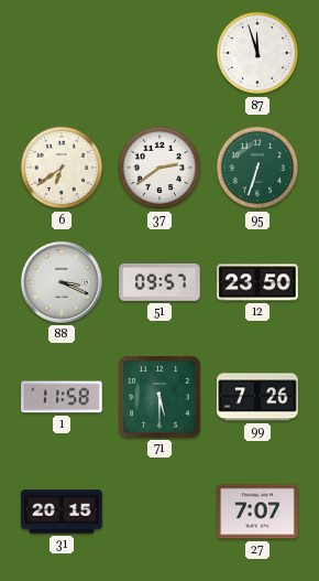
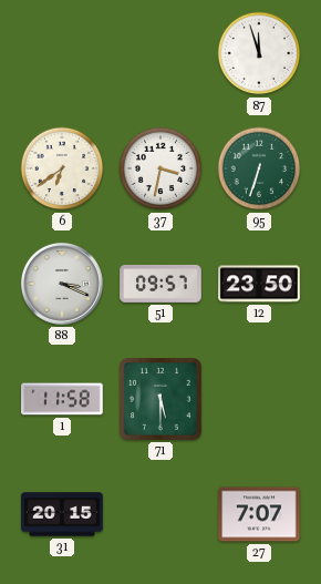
37: 2:39 -> 3:32
99: 7:26 -> none
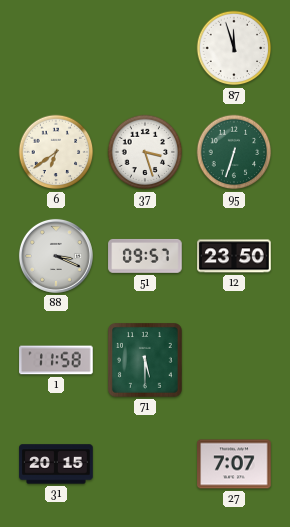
37: 3:32 -> 3:27
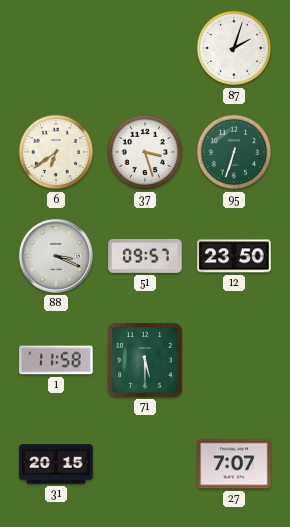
87: 11:57 -> 2:03
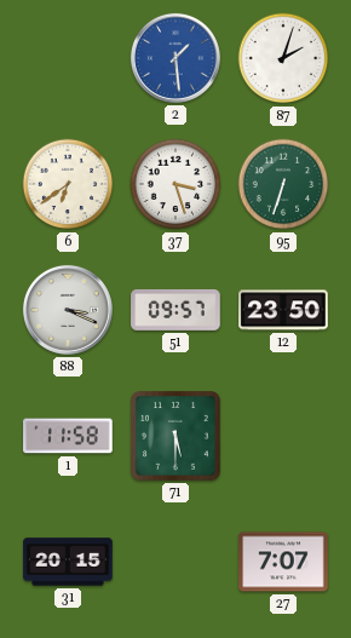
2: none -> 1:29
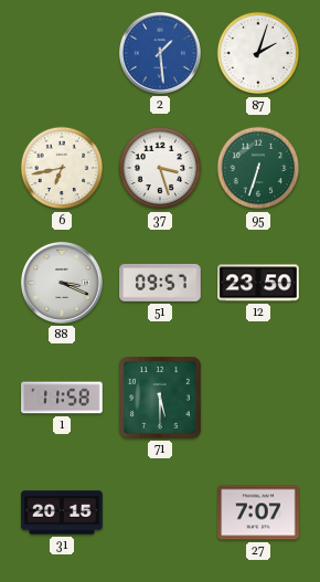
6: 6:39 -> 6:43
